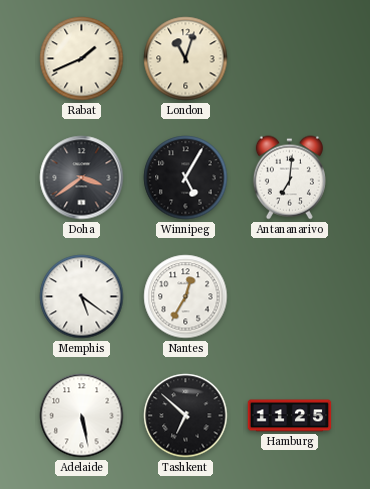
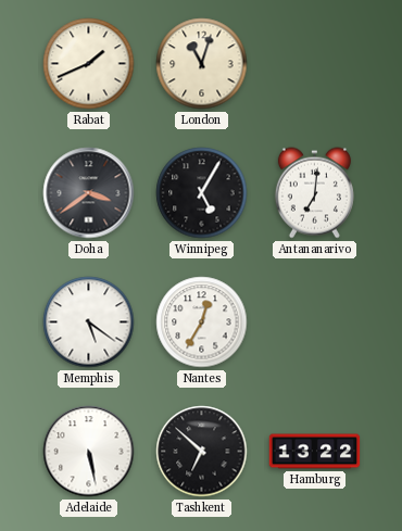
Hamburg: 11:25 -> 13:22
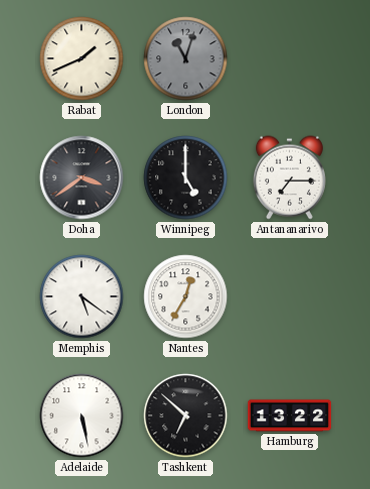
London dial: cream -> grey
Winnipeg: 5:05 -> 5:00
Antananarivo: 7:01 -> 7:15
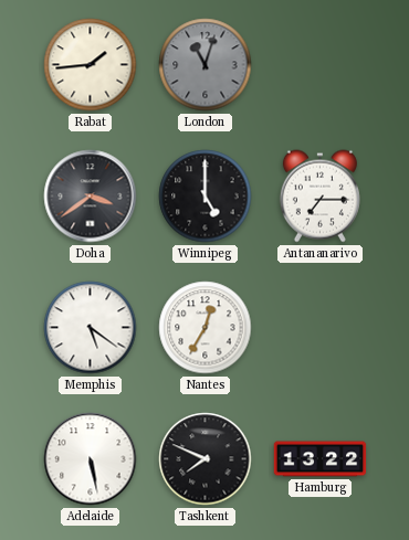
Rabat: 1:41 -> 1:44
Tashkent: 6:52 -> 7:49
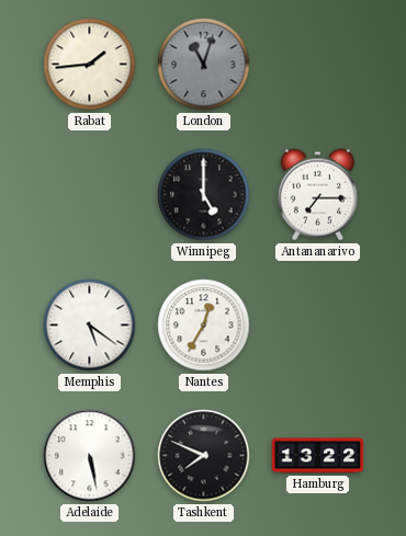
Doha: 3:39 -> none
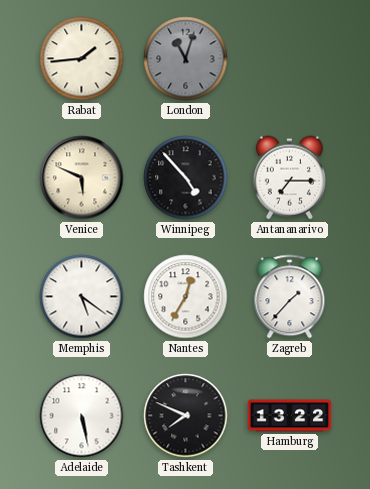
Venice: none -> 5:49
Winnipeg: 5:00 -> 4:53
Zagreb: none -> 1:37
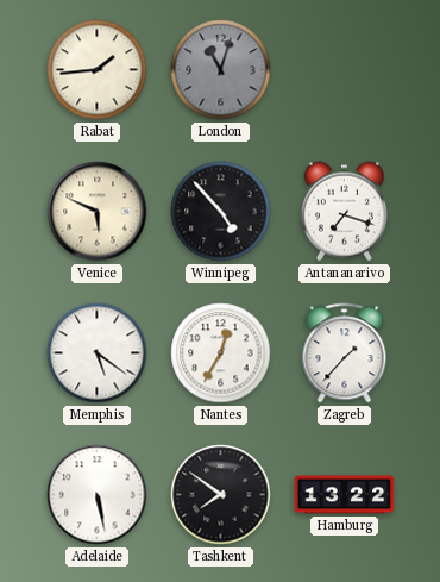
Antananarivo: 7:15 -> 7:18
Tashkent: 7:49 -> 7:51
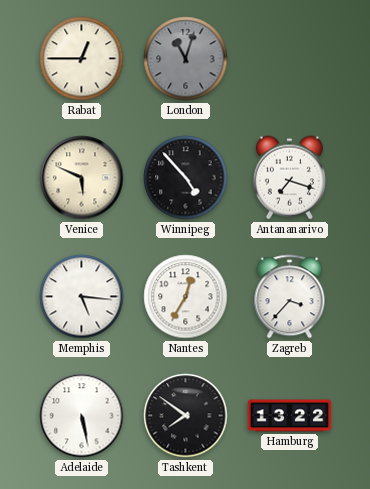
Rabat: 1:44 -> 12:45
Memphis: 5:21 -> 5:16
Zagreb: 1:37 -> 3:37
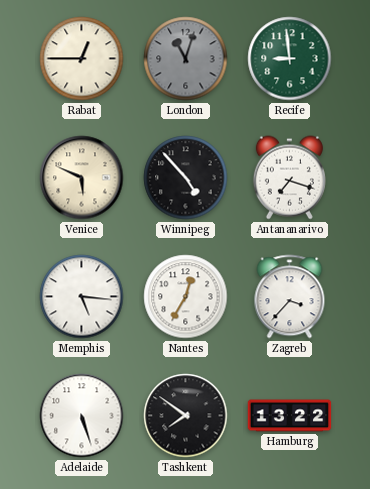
Recife: none -> 8:59
Adelaide: 5:28 -> 5:27
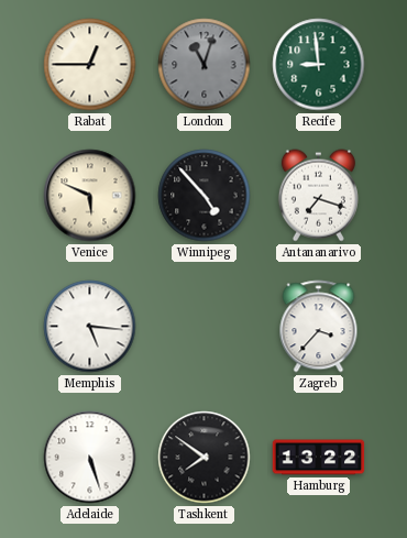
Nantes: 12:35 -> none
